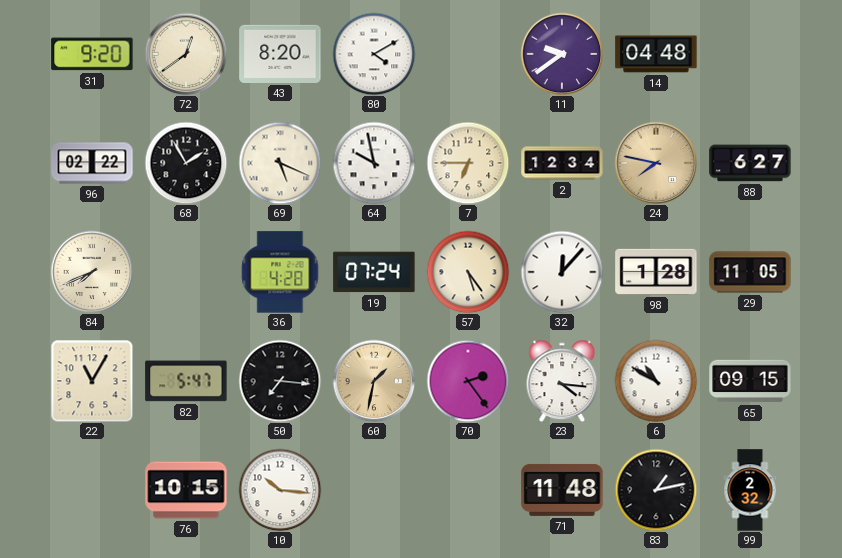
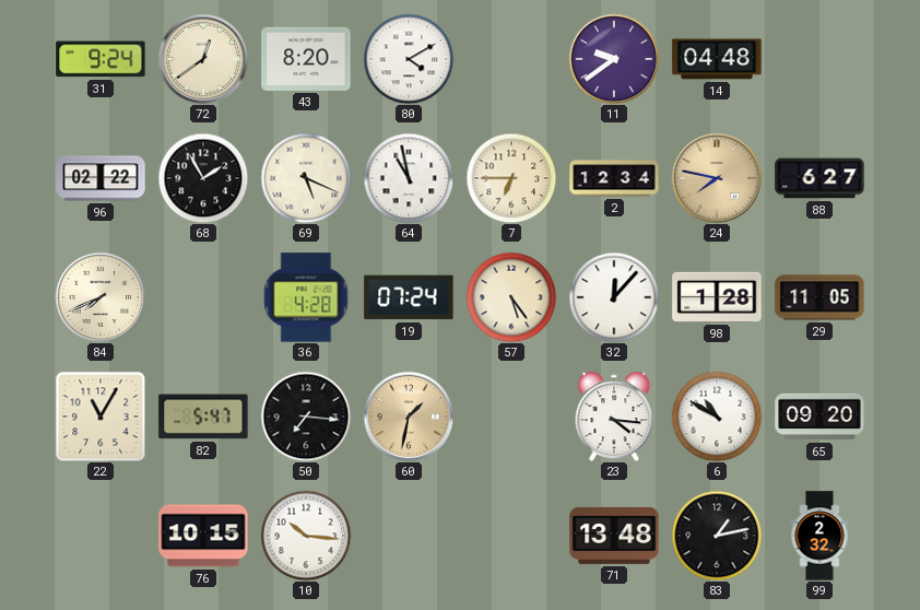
31: 9:20 -> 9:24
64: 9:58 -> 10:58
70: 2:24 -> none
65: 09:15 -> 09:20
71: 11:48 -> 13:48
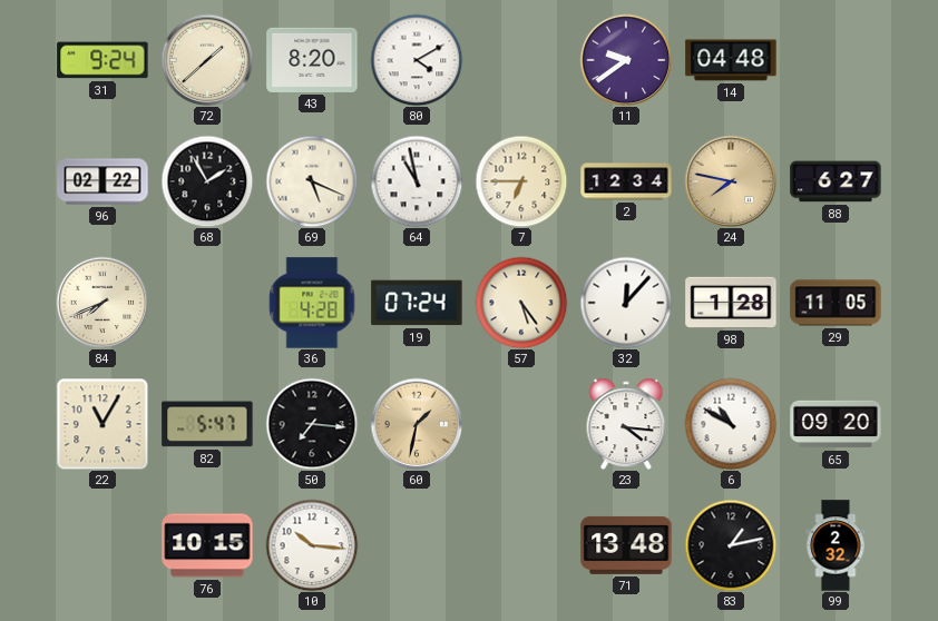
72: 12:39 -> 1:38
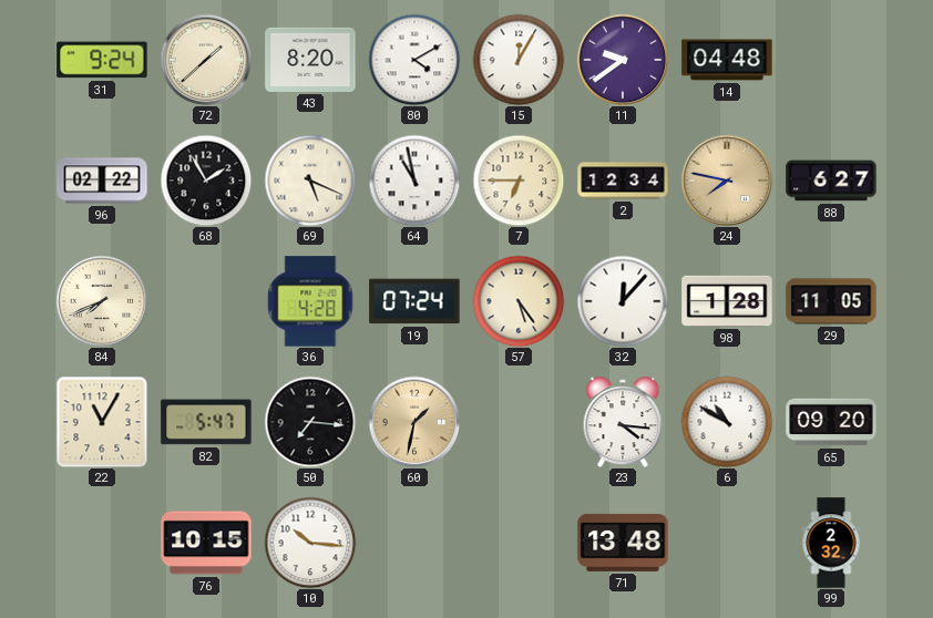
15: none -> 12:05
83: 1:13 -> none
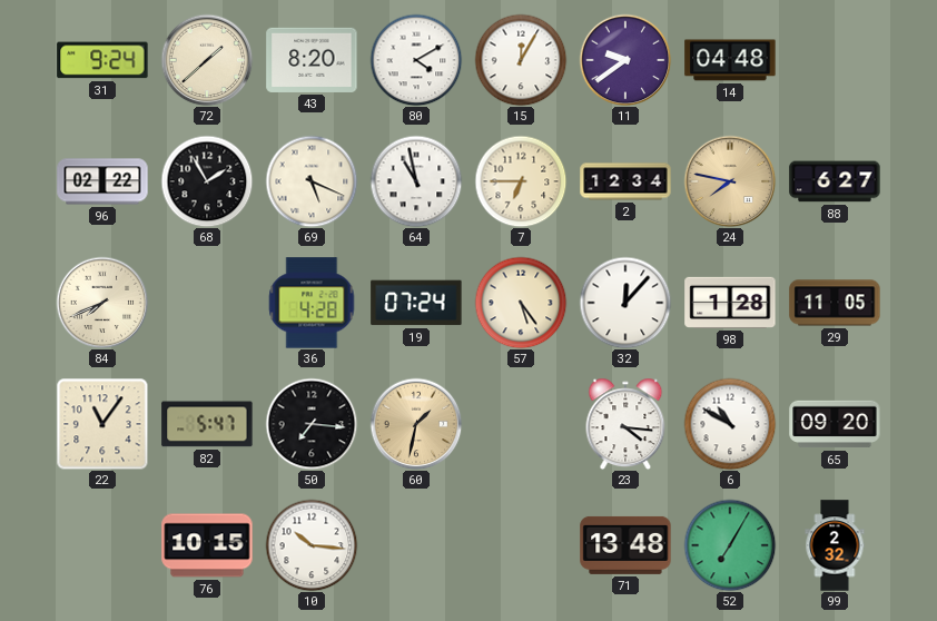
22: 11:05 -> 11:06
52: none -> 7:05
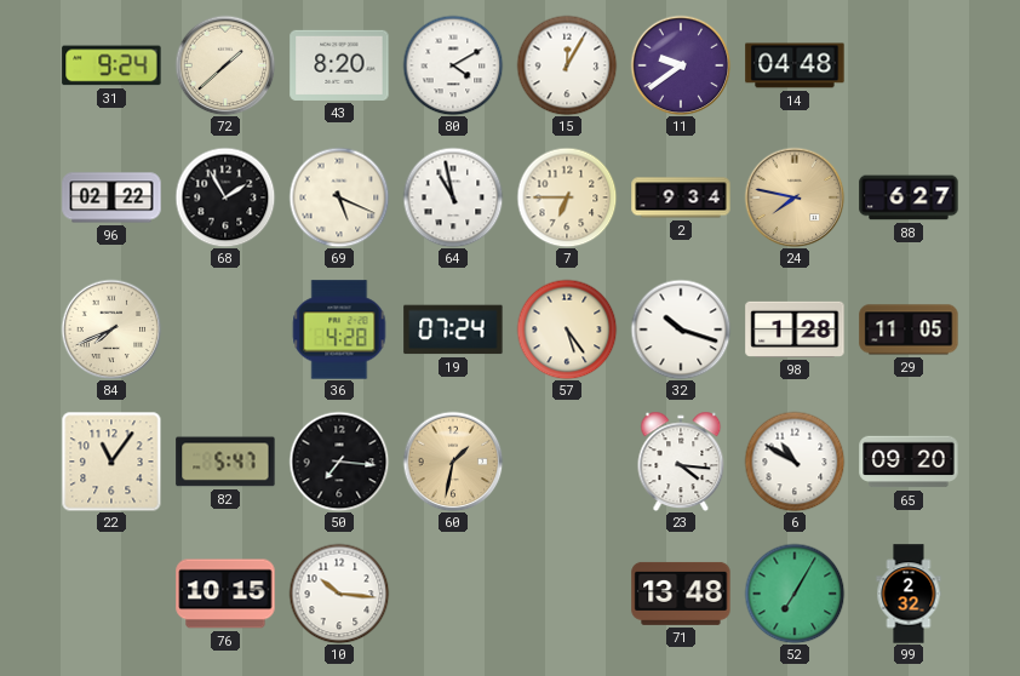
2: 12:34 -> 9:34
32: 12:07 -> 10:18
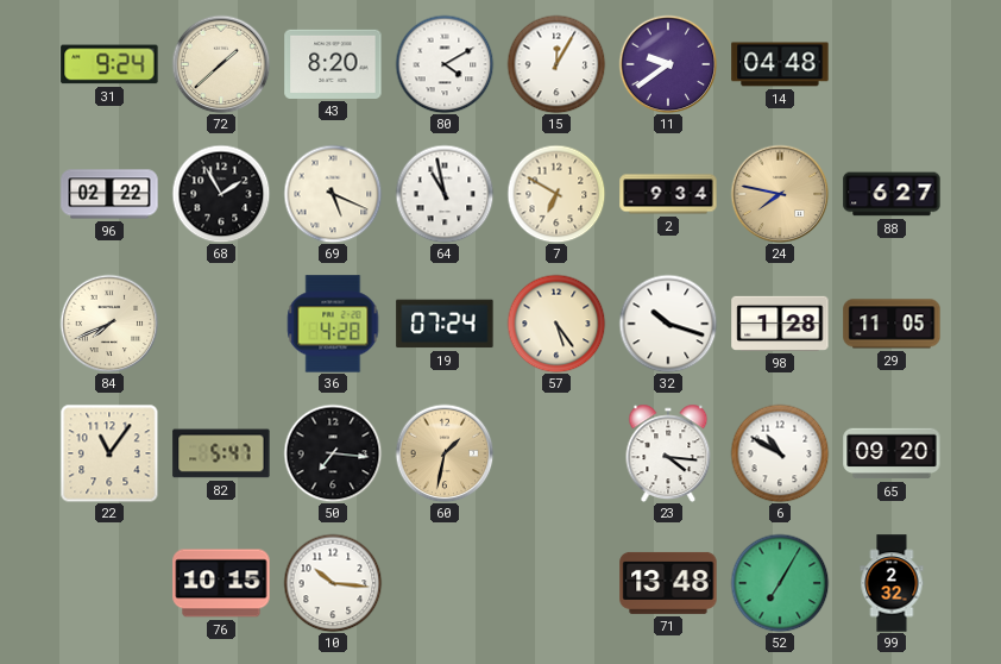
7: 6:45 -> 6:50
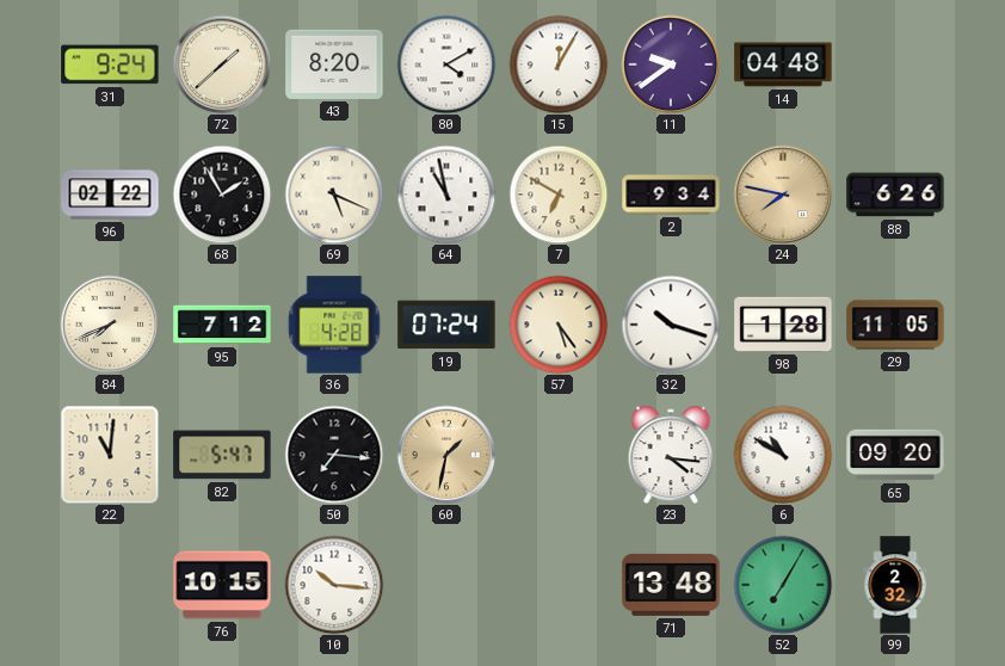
88: 6:27 -> 6:26
95: none -> 7:12
22: 11:06 -> 11:01
